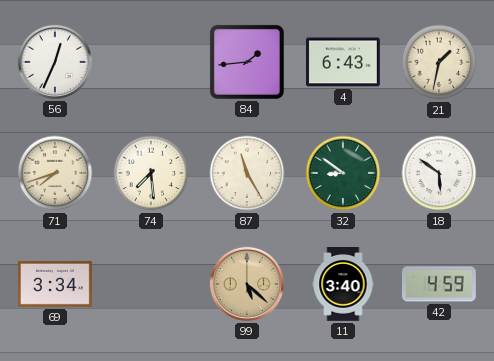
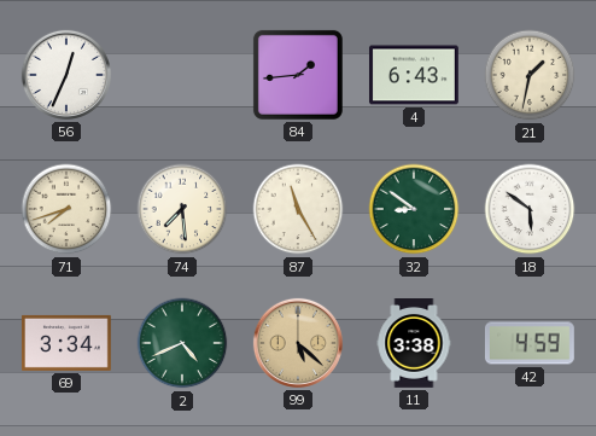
2: none -> 4:41
11: 3:40 -> 3:38
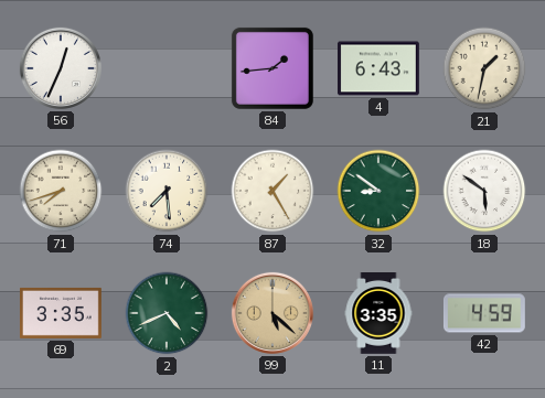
87: 11:25 -> 1:25
69: 3:34 -> 3:35
11: 3:38 -> 3:35
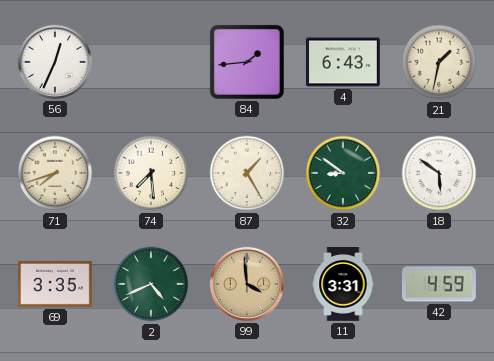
99: 5:22 -> 3:59
11: 3:35 -> 3:31
